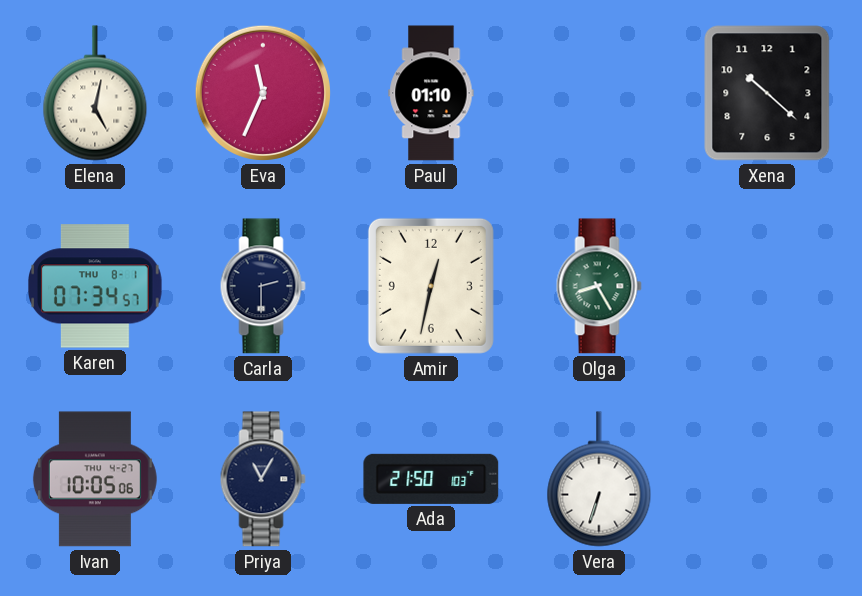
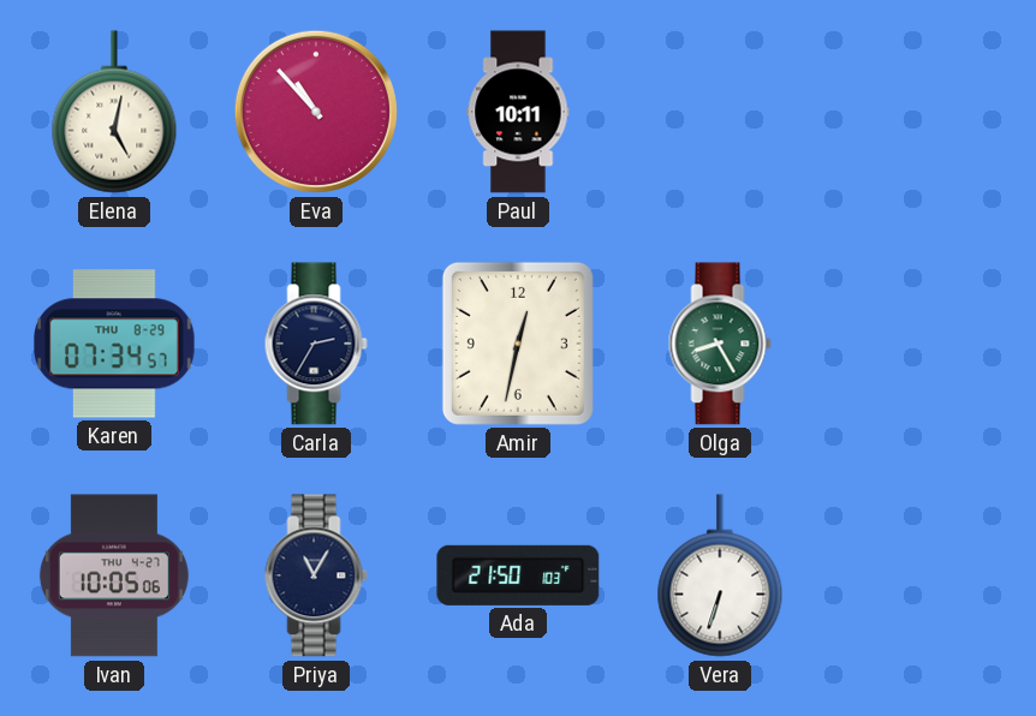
Eva: 11:34 -> 10:53
Paul: 01:10 -> 10:11
Xena: 10:22 -> none
Karen date: THU 8-1 -> THU 8-29
Carla: 2:30 -> 2:35
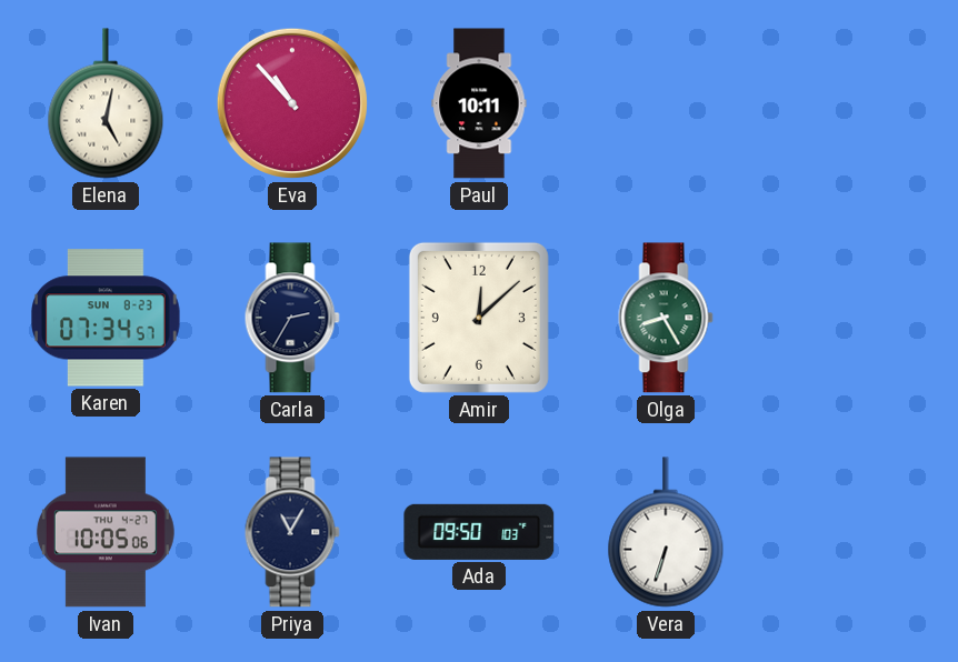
Karen date: THU 8-29 -> SUN 8-23
Amir: 12:32 -> 12:08
Ada: 21:50 -> 09:50
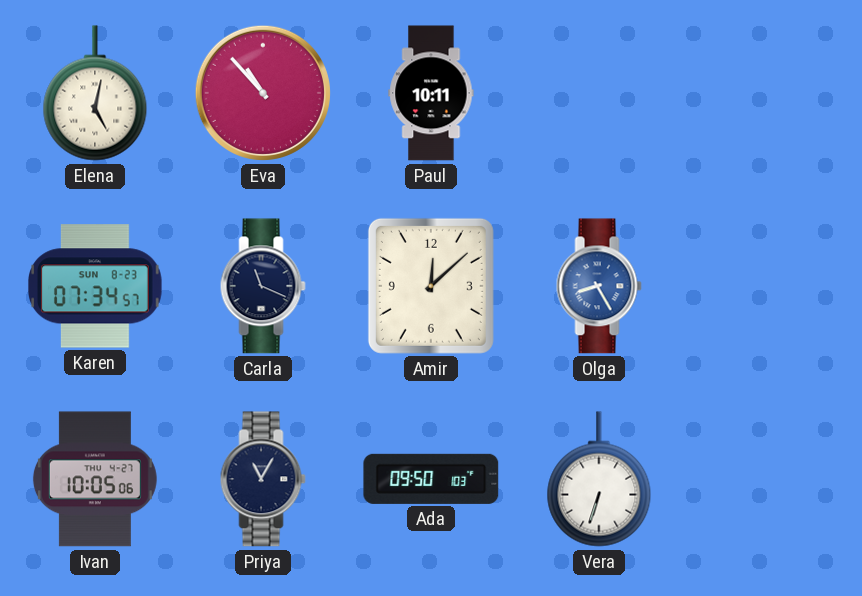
Carla: 2:35 -> 11:19
Olga dial: green -> blue
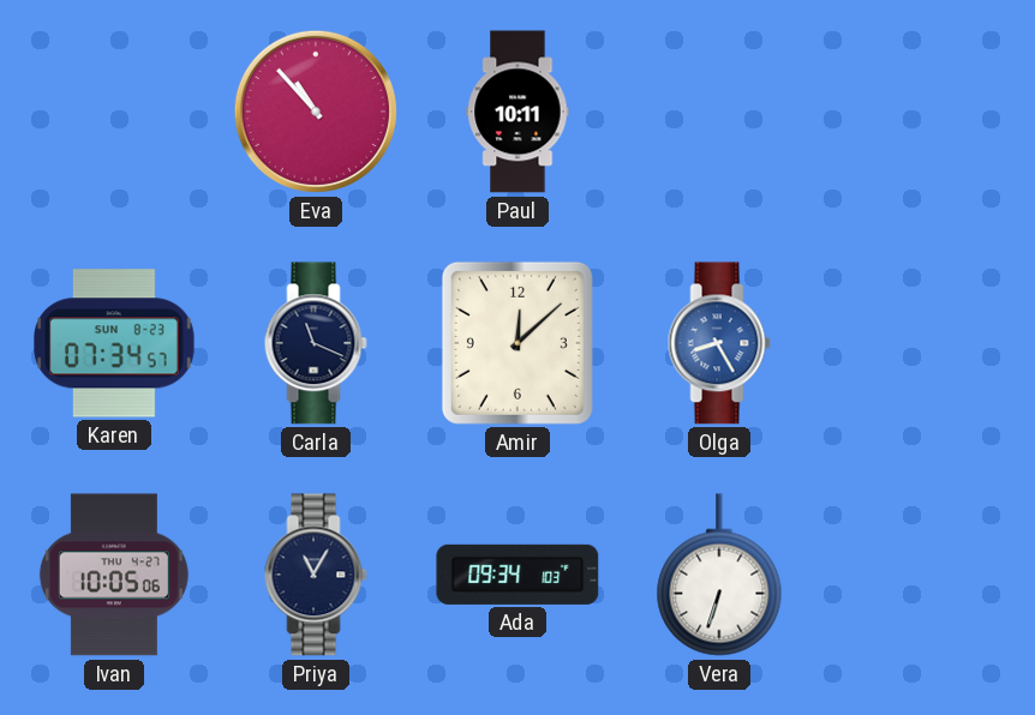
Elena: 5:02 -> none
Ada: 09:50 -> 09:34
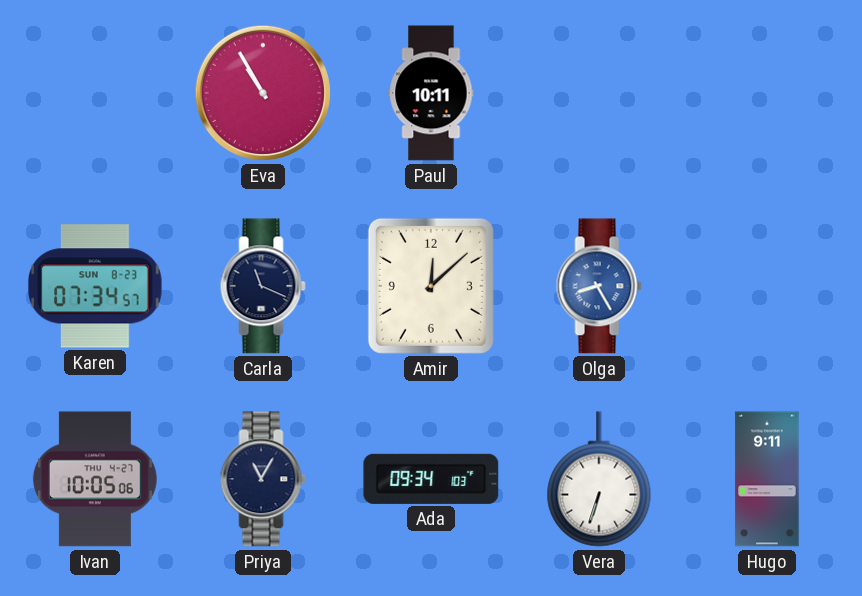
Eva: 10:53 -> 10:55
Hugo: none -> 9:11
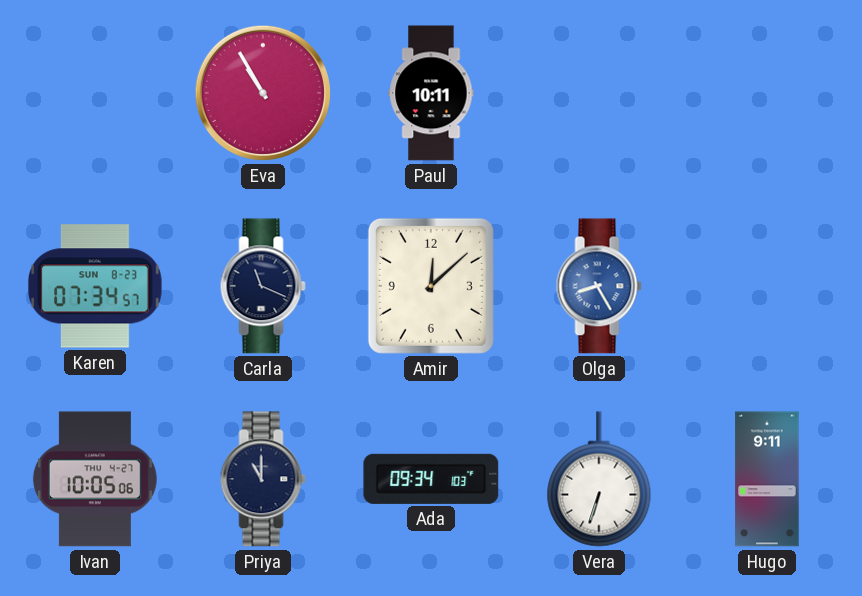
Priya: 11:05 -> 11:00
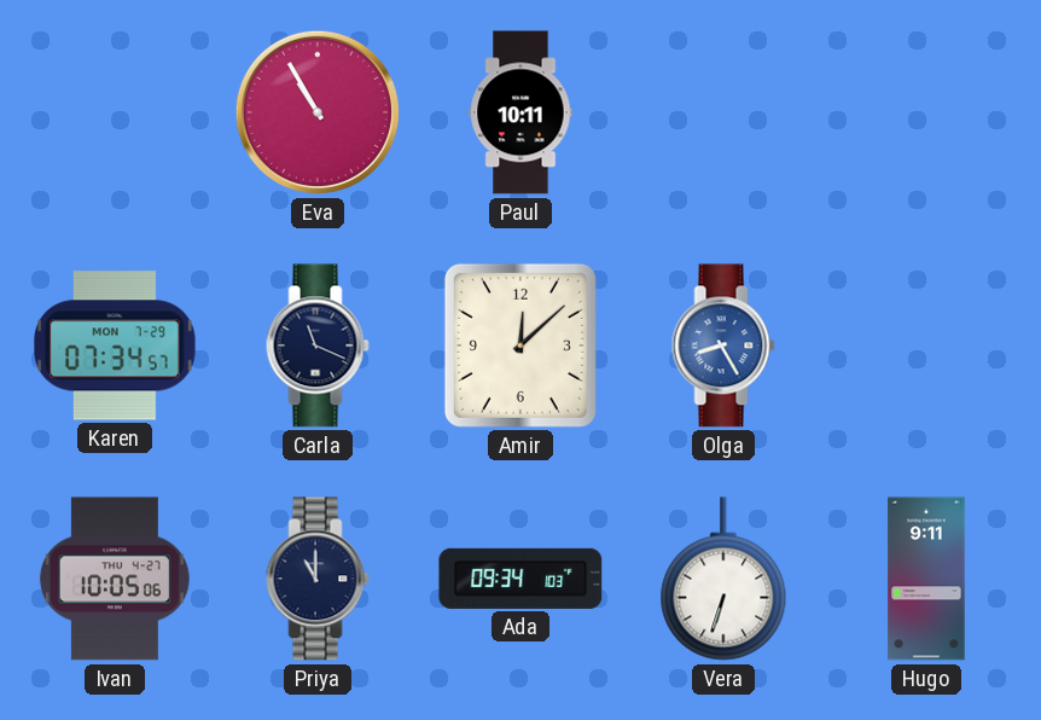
Karen date: SUN 8-23 -> MON 7-29
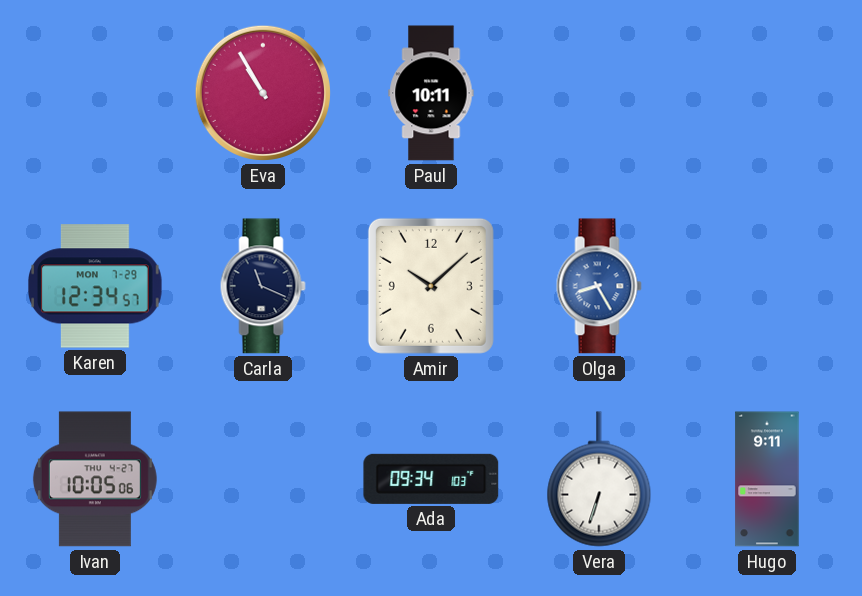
Karen: 07:34 -> 12:34
Amir: 12:08 -> 10:08
Priya: 11:00 -> none
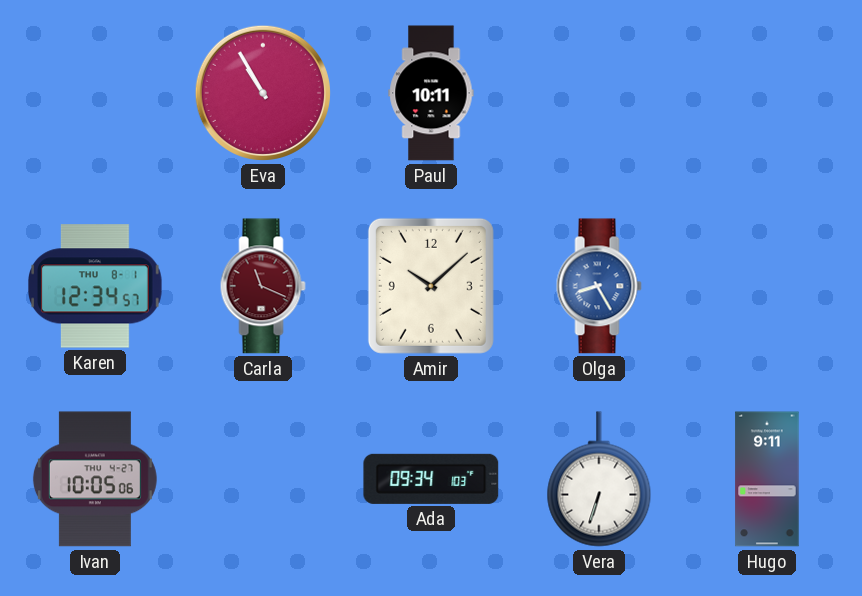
Karen date: MON 7-29 -> THU 8-1
Carla dial: navy -> burgundy
